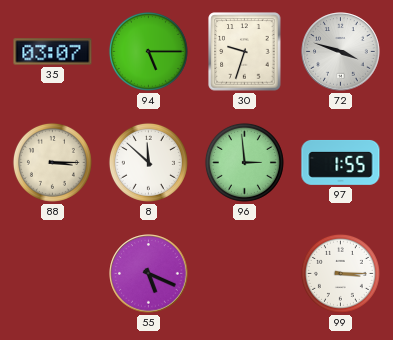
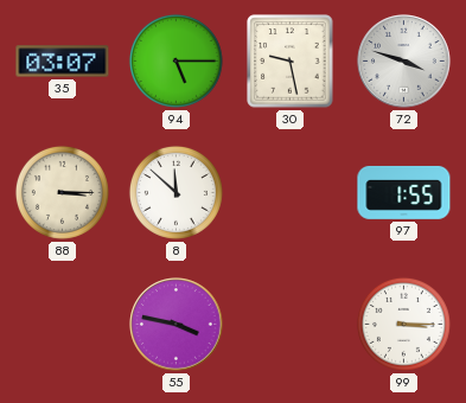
30: 9:33 -> 9:28
96: 2:59 -> none
55: 5:19 -> 3:47
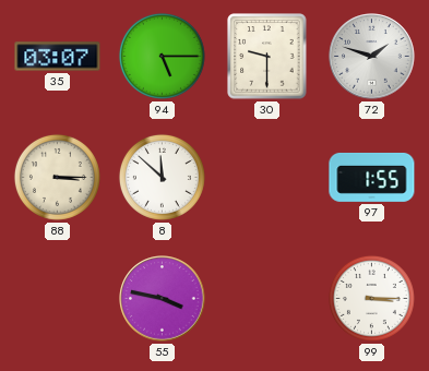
30: 9:28 -> 9:30
72: 3:48 -> 1:48
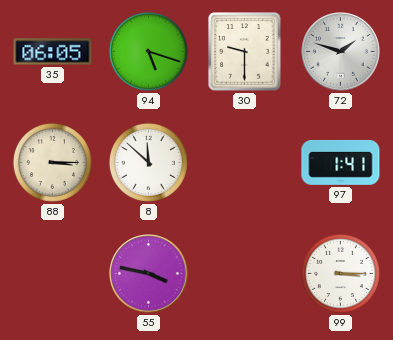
35: 03:07 -> 06:05
94: 5:15 -> 5:18
97: 1:55 -> 1:41
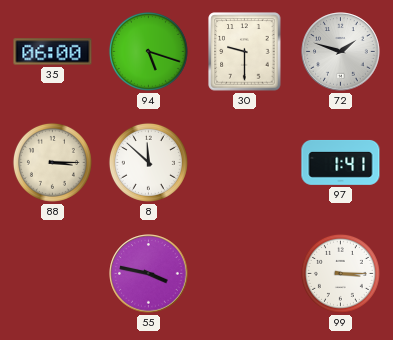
35: 06:05 -> 06:00
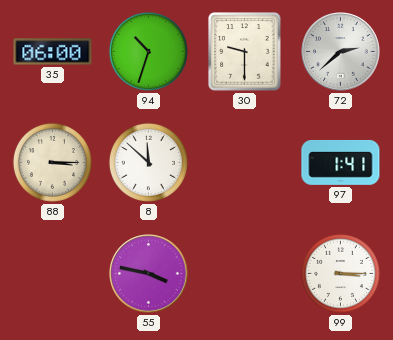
94: 5:18 -> 10:33
72: 1:48 -> 2:38
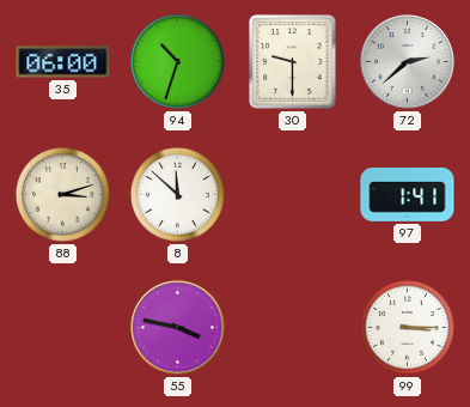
88: 3:15 -> 3:12
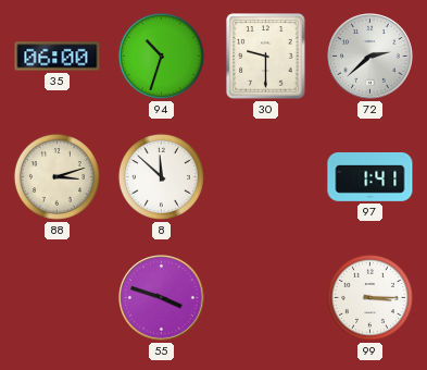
55: 3:47 -> 3:48
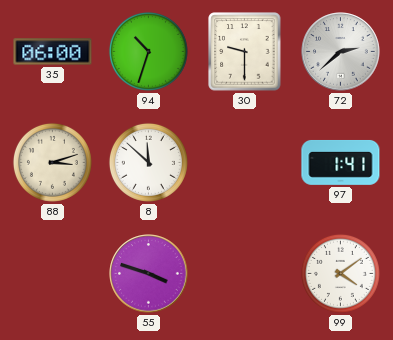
99: 3:15 -> 4:09
